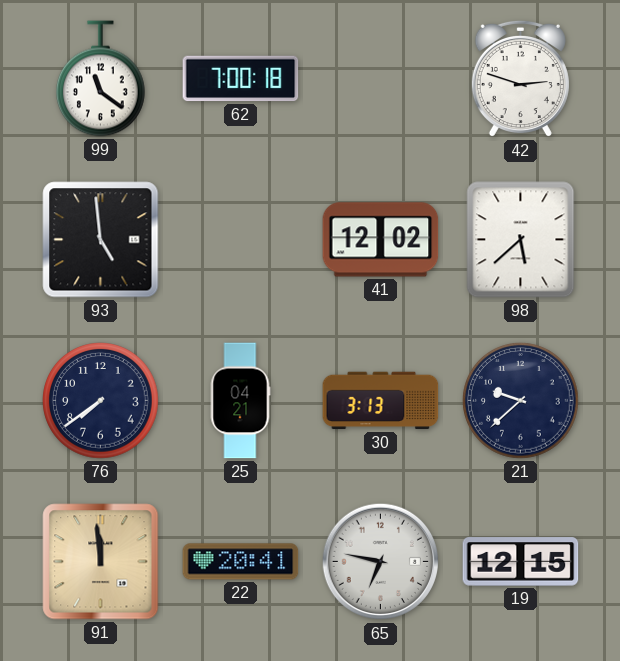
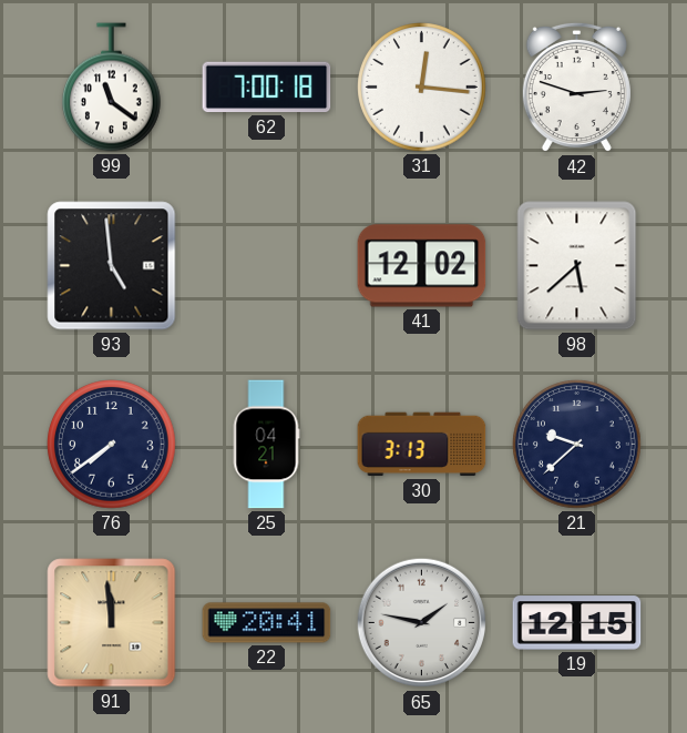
31: none -> 12:16
65: 6:47 -> 1:47
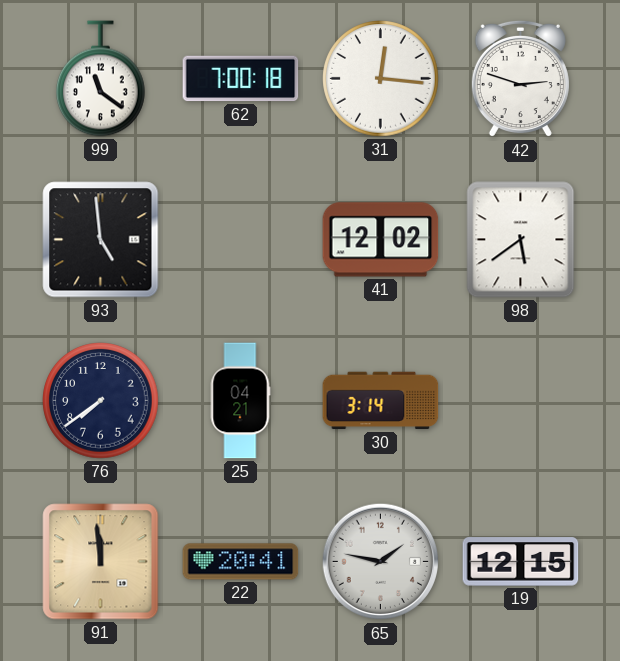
98: 5:38 -> 5:39
30: 3:13 -> 3:14
21: 9:38 -> none
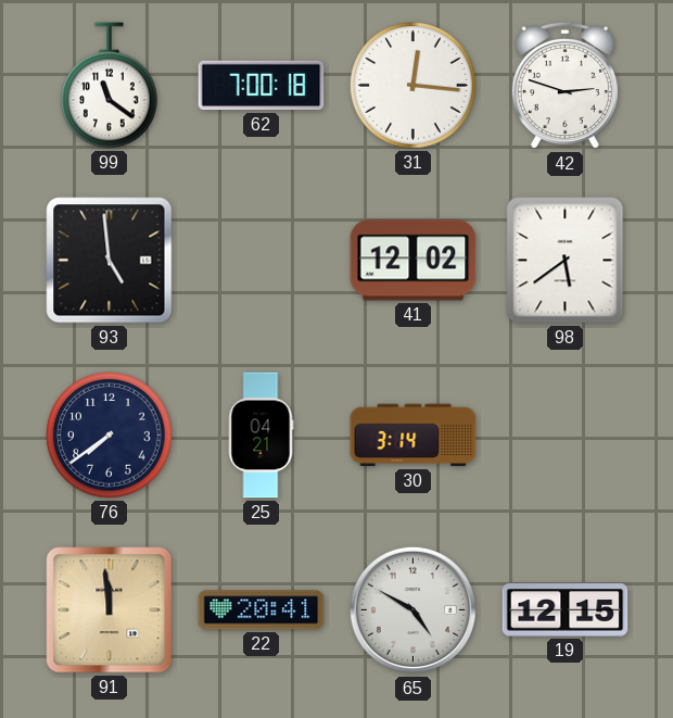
65: 1:47 -> 4:50
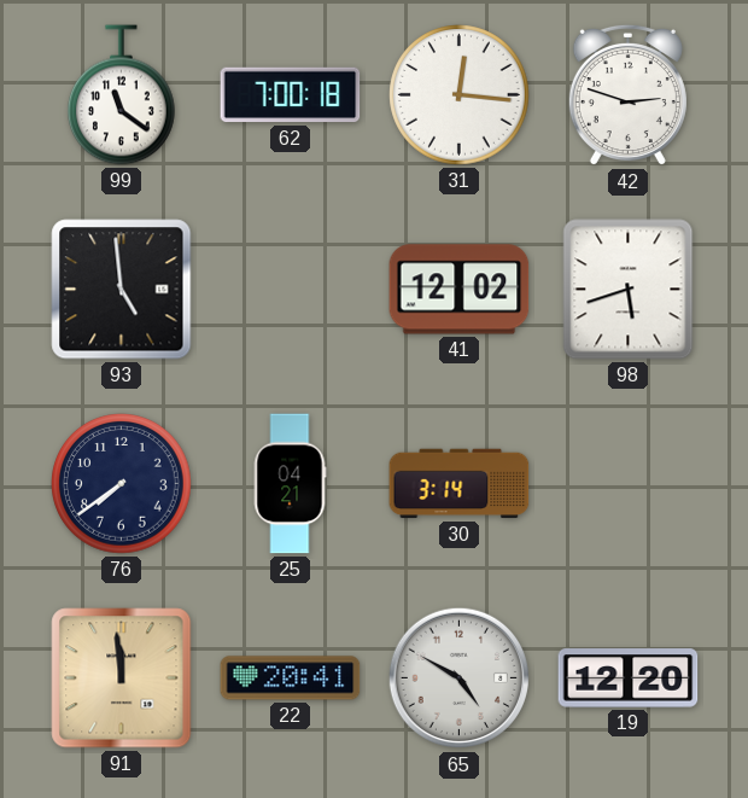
98: 5:39 -> 5:42
19: 12:15 -> 12:20
